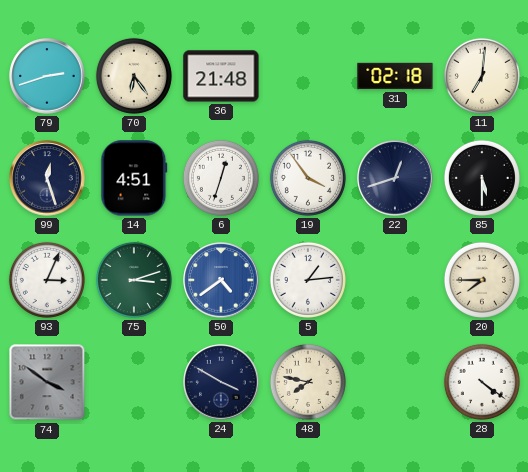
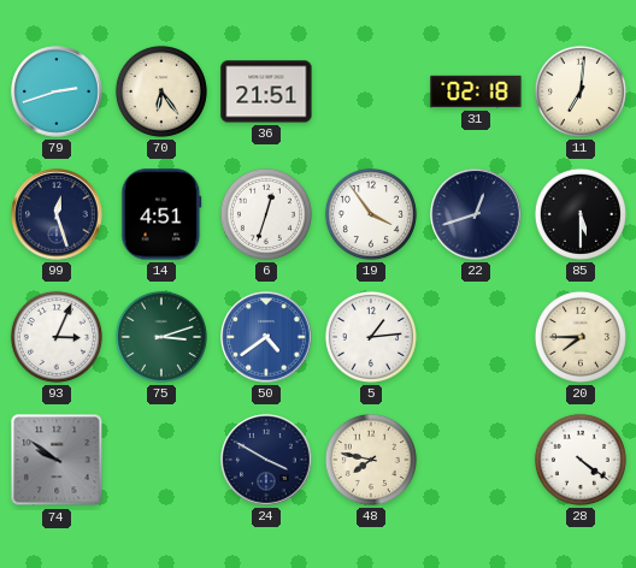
36: 21:48 -> 21:51
74: 3:51 -> 9:51
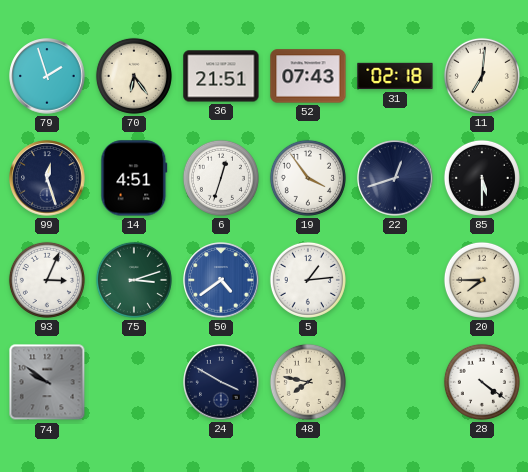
79: 2:42 -> 1:57
52: none -> 07:43
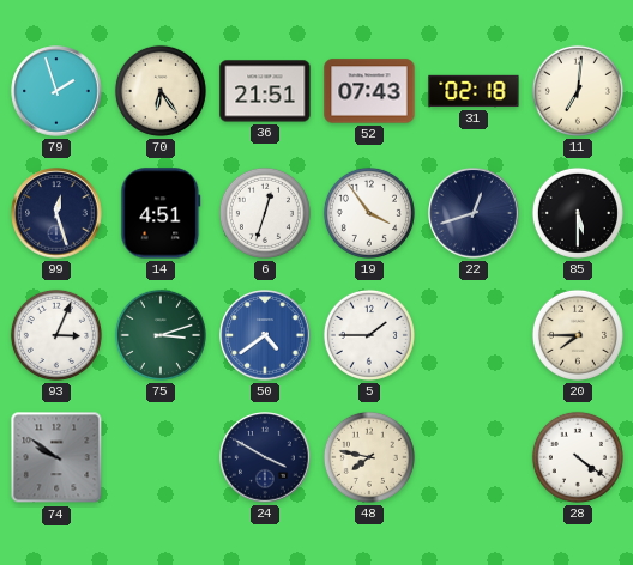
5: 1:14 -> 1:45
